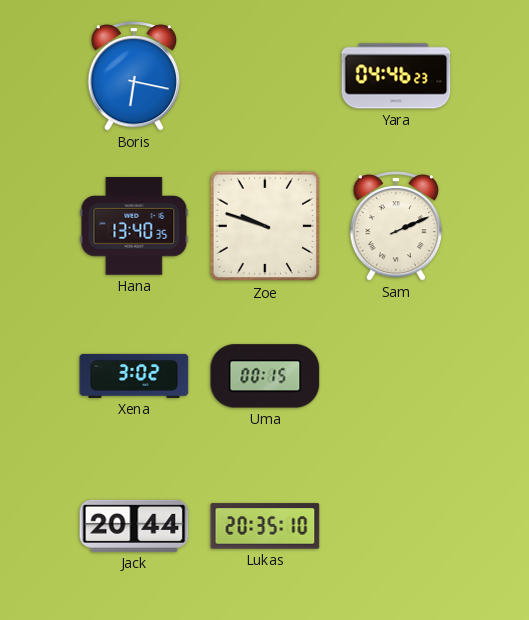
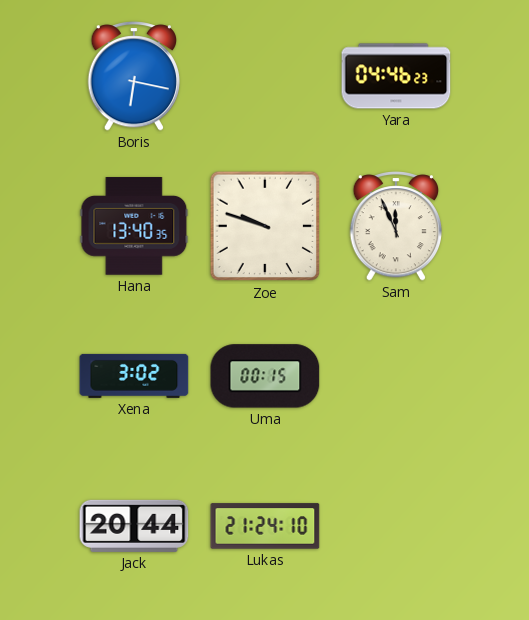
Sam: 2:11 -> 11:56
Lukas: 20:35 -> 21:24
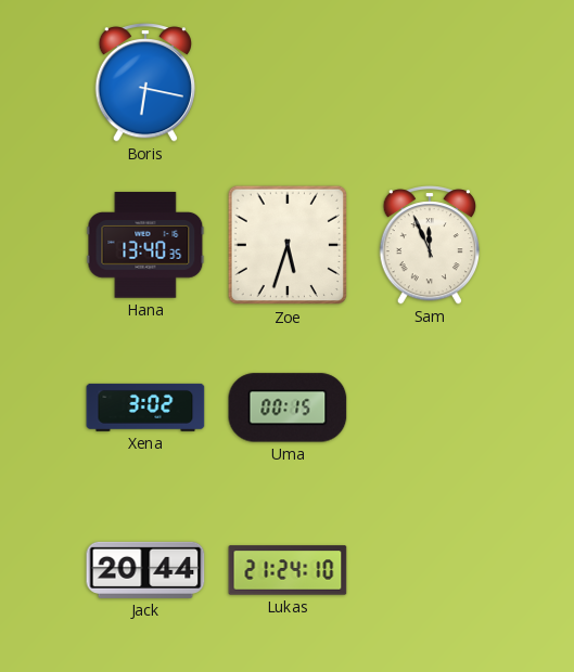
Yara: 04:46 -> none
Zoe: 9:48 -> 5:33
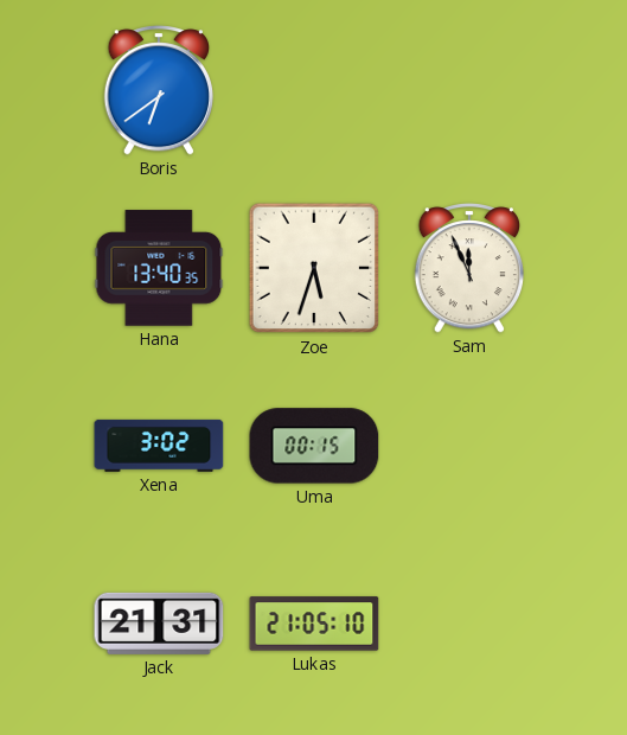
Boris: 6:17 -> 6:39
Jack: 20:44 -> 21:31
Lukas: 21:24 -> 21:05
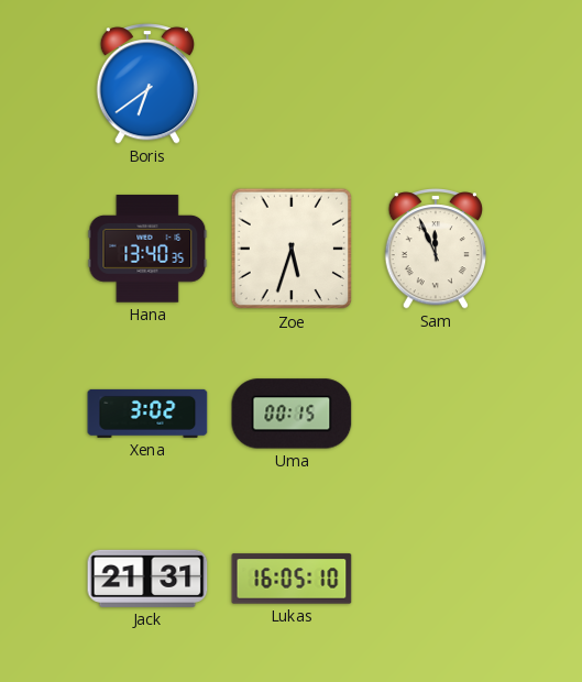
Lukas: 21:05 -> 16:05
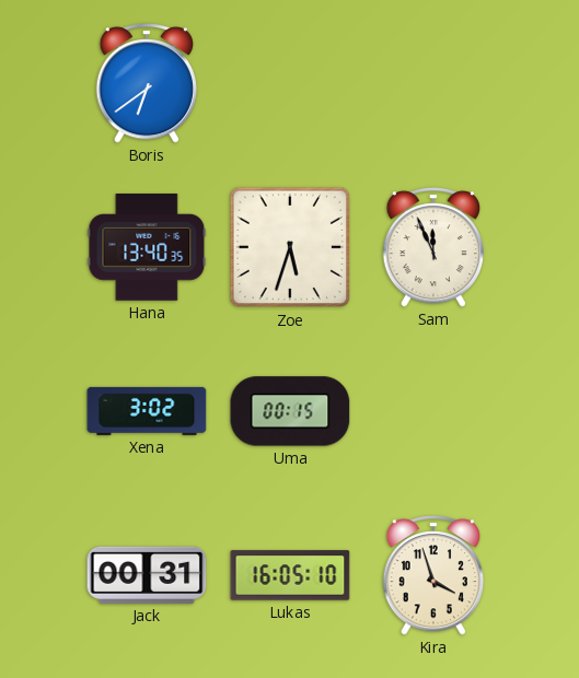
Jack: 21:31 -> 00:31
Kira: none -> 3:57
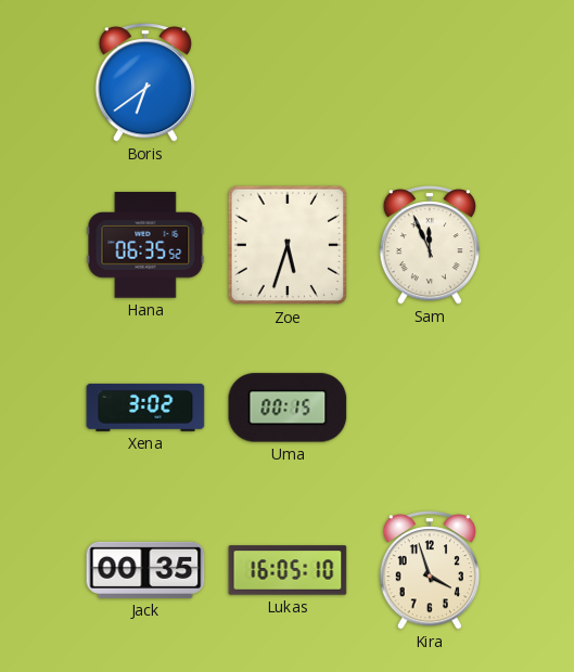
Hana: 13:40 -> 06:35
Jack: 00:31 -> 00:35
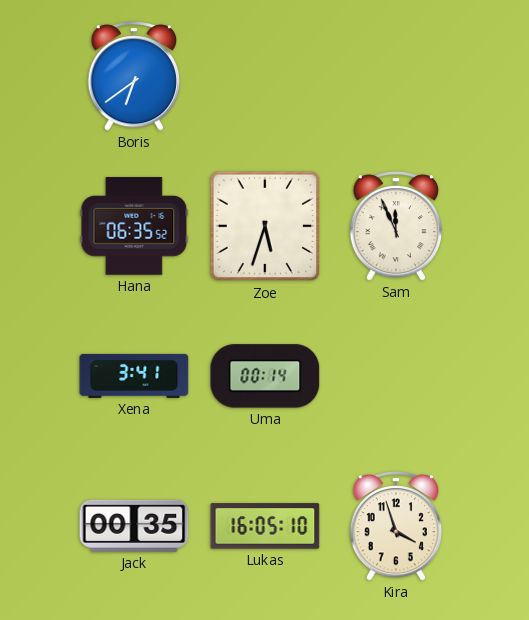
Xena: 3:02 -> 3:41
Uma: 00:15 -> 00:14
